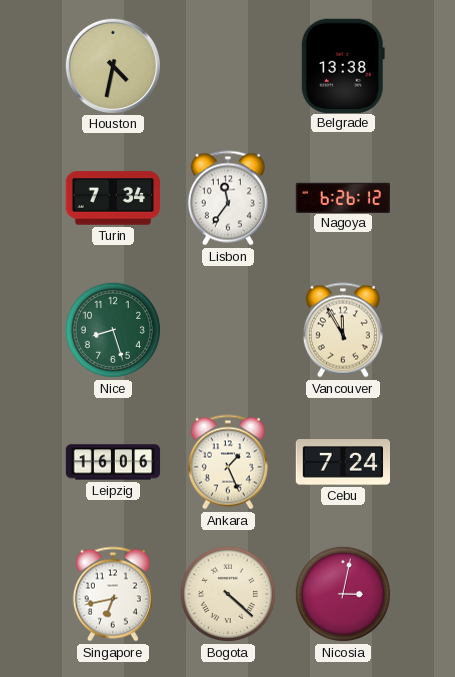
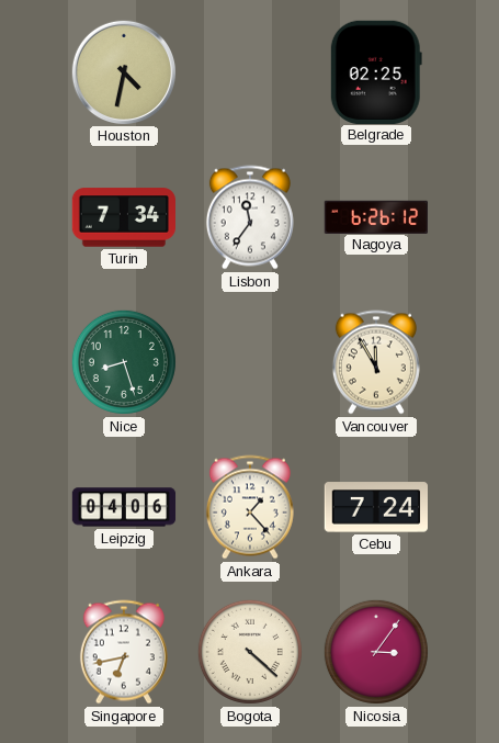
Belgrade: 13:38 -> 02:25
Leipzig: 16:06 -> 04:06
Ankara: 1:26 -> 1:23
Nicosia: 3:02 -> 3:06
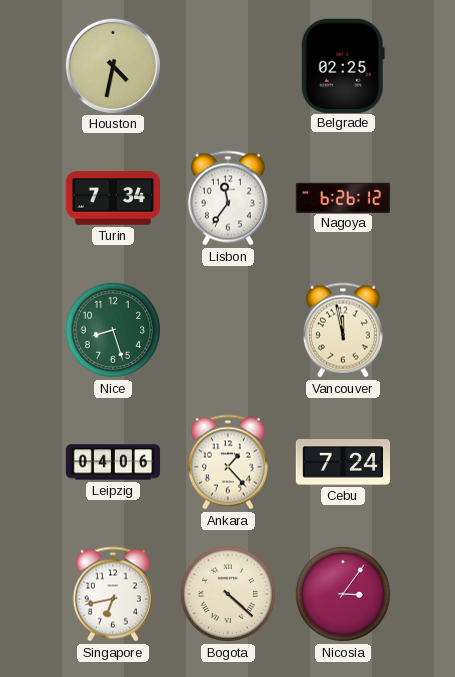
Vancouver: 11:55 -> 11:58
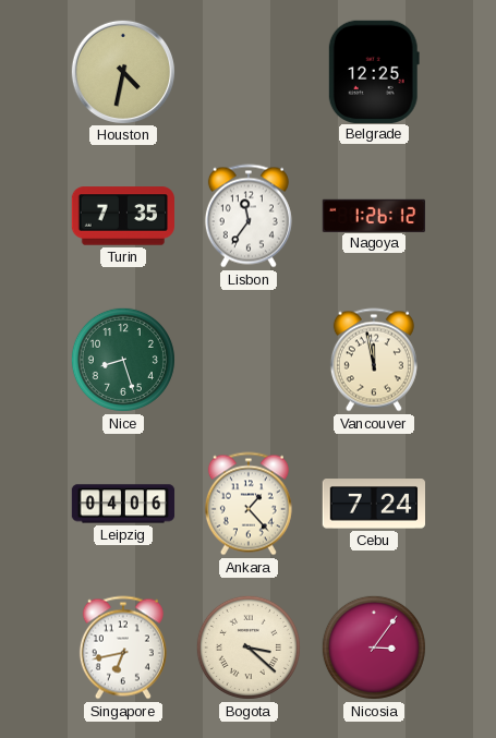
Belgrade: 02:25 -> 12:25
Turin: 7:34 -> 7:35
Nagoya: 6:26 -> 1:26
Bogota: 4:22 -> 3:22
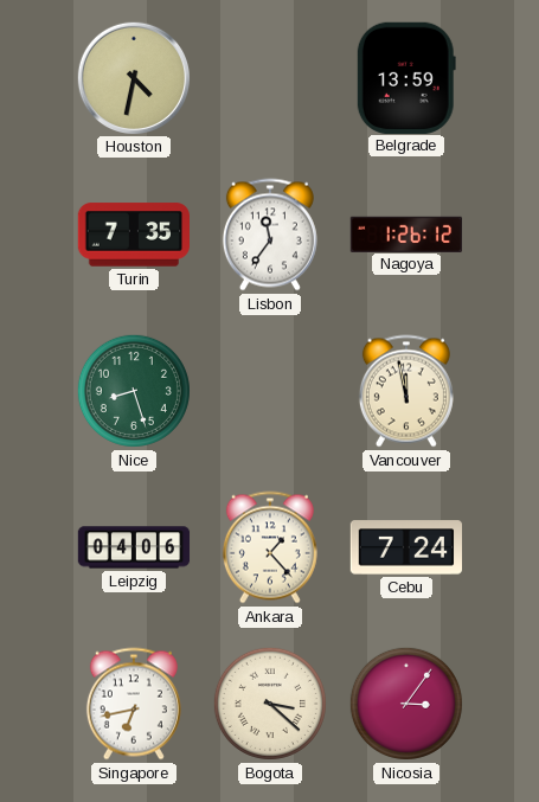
Belgrade: 12:25 -> 13:59
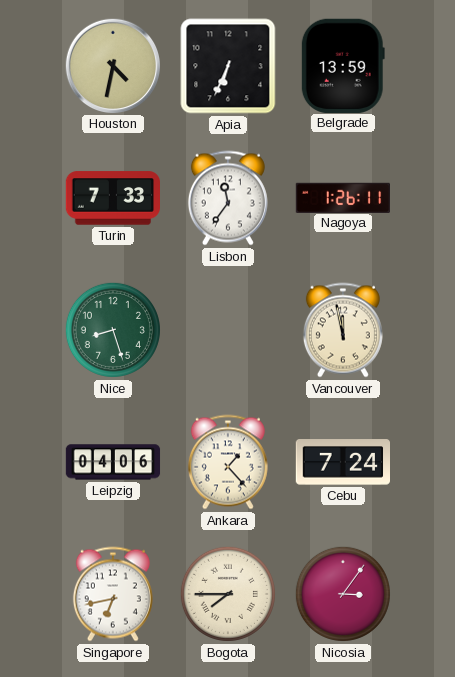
Apia: none -> 6:34
Turin: 7:35 -> 7:33
Nagoya: 1:26:12 -> 1:26:11
Bogota: 3:22 -> 7:45
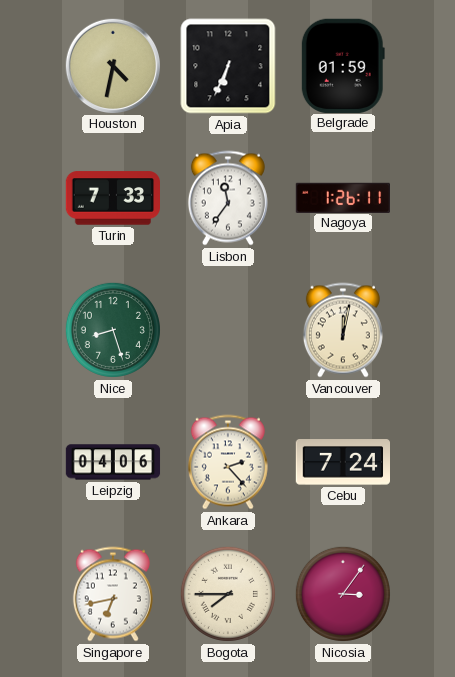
Belgrade: 13:59 -> 01:59
Vancouver: 11:58 -> 12:02
Ankara: 1:23 -> 2:23
